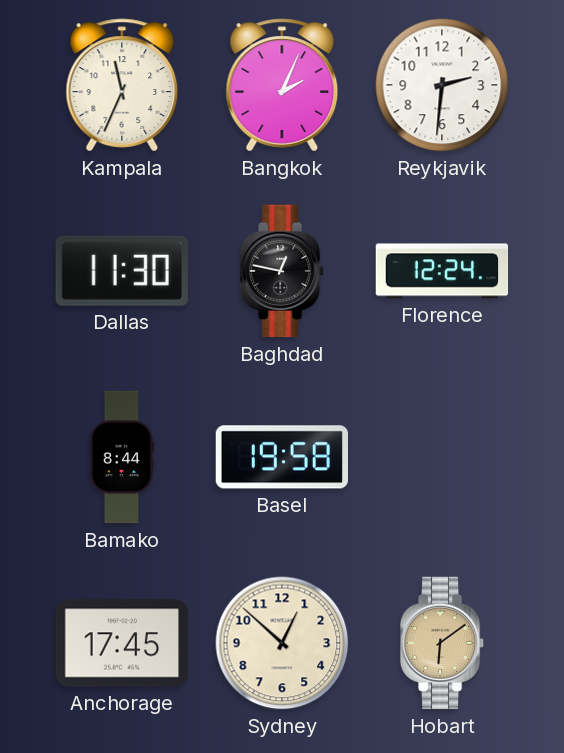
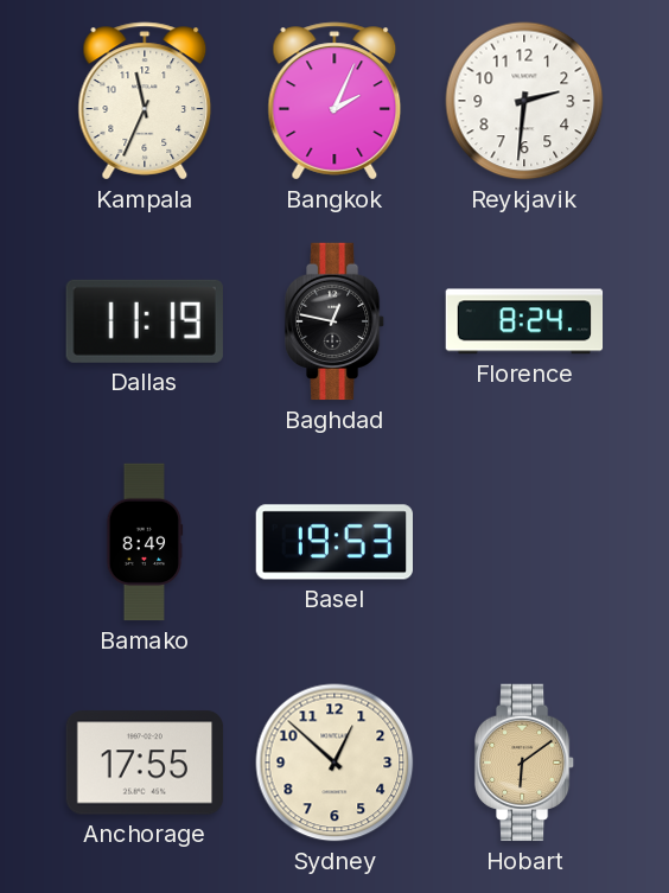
Dallas: 11:30 -> 11:19
Florence: 12:24 -> 8:24
Bamako: 8:44 -> 8:49
Basel: 19:58 -> 19:53
Anchorage: 17:45 -> 17:55
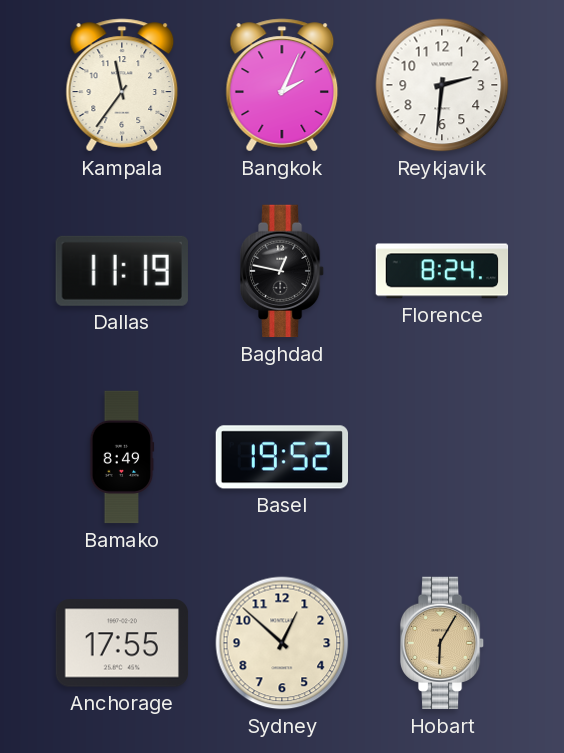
Kampala: 11:34 -> 11:36
Basel: 19:53 -> 19:52
Hobart: 6:09 -> 6:05
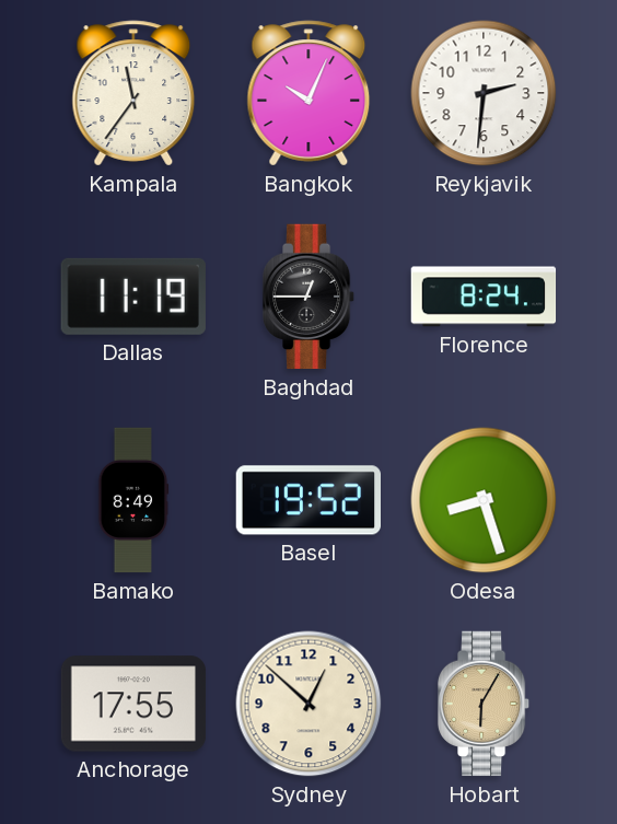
Bangkok: 2:04 -> 10:04
Baghdad: 12:47 -> 12:45
Odesa: none -> 8:27
